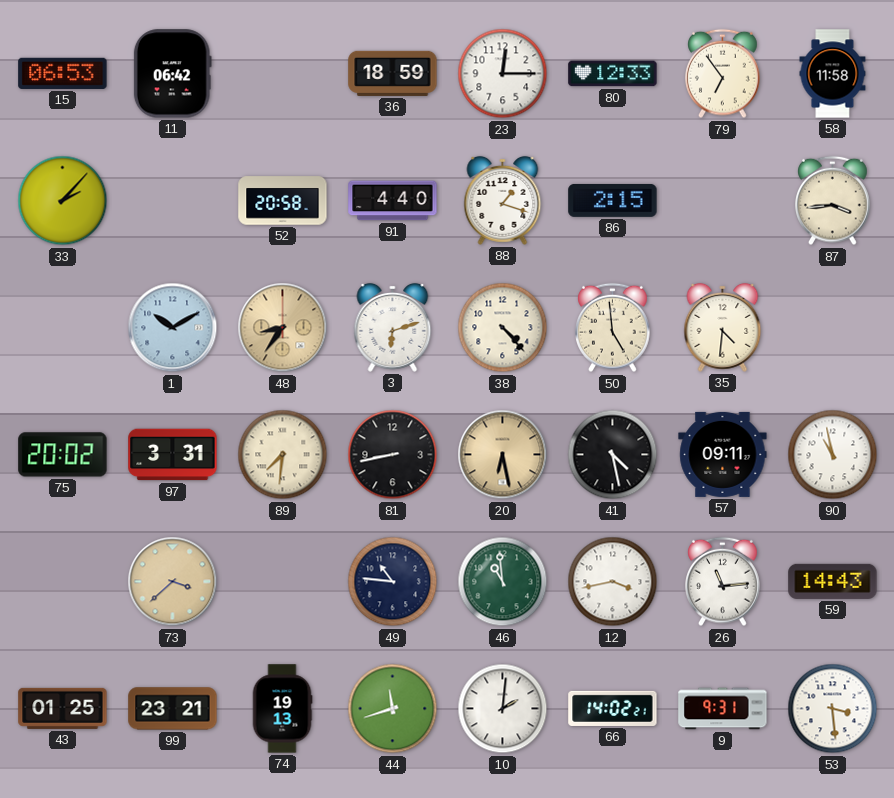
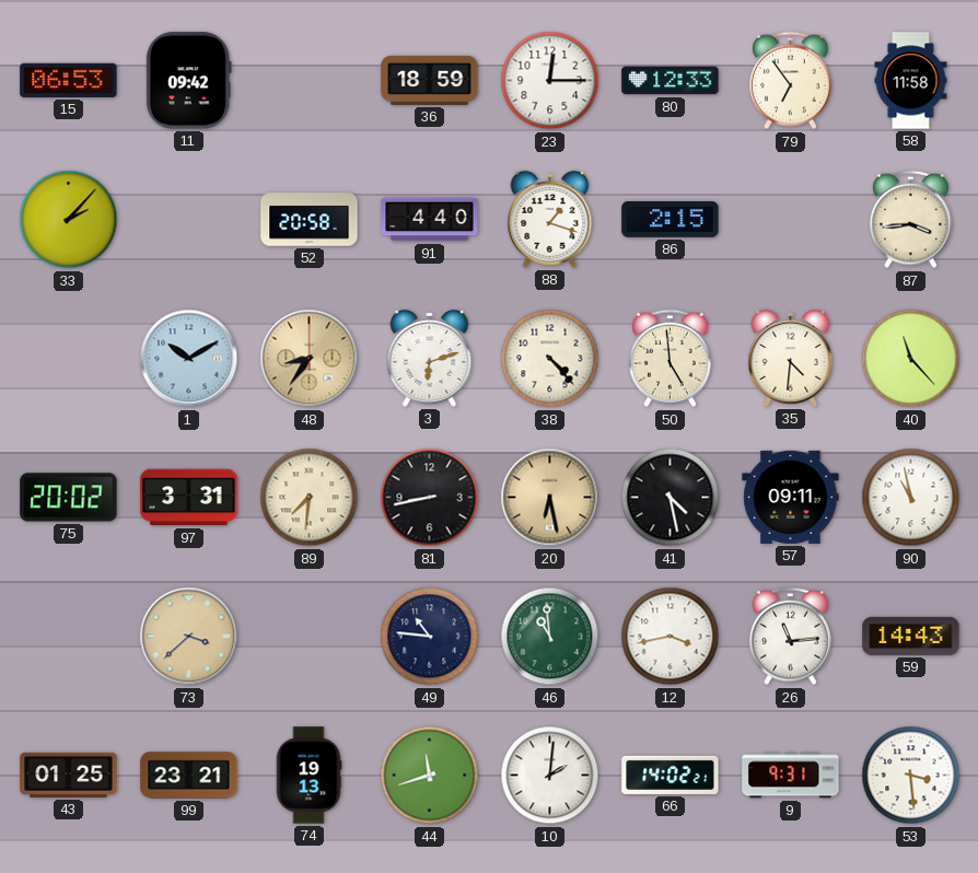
11: 06:42 -> 09:42
40: none -> 11:23
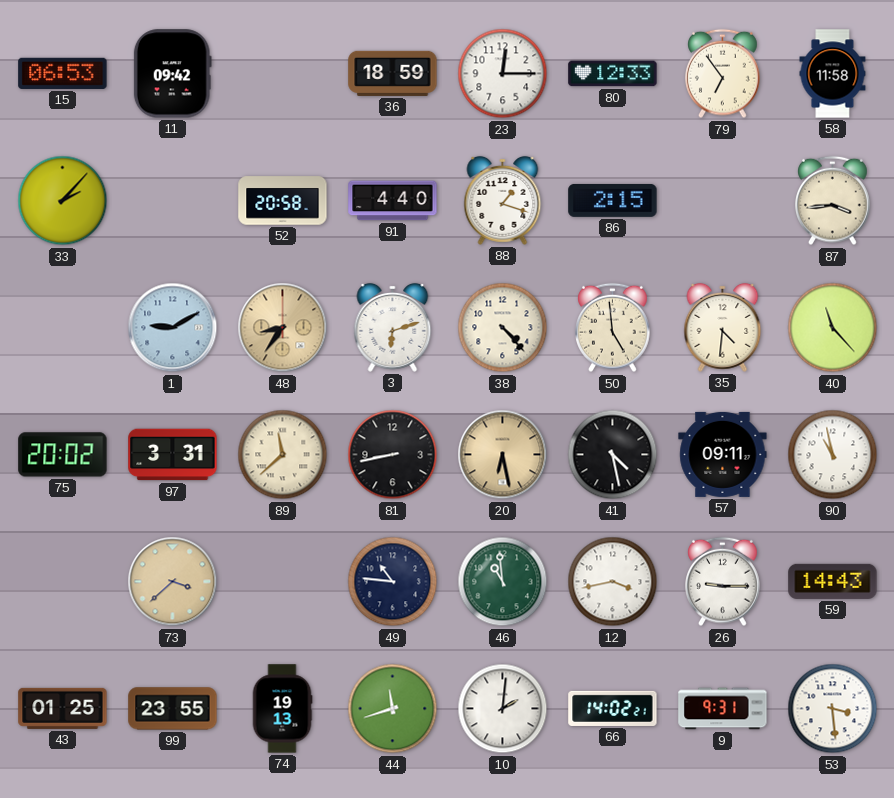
1: 10:10 -> 9:10
89: 7:31 -> 11:38
26: 11:14 -> 9:15
99: 23:21 -> 23:55
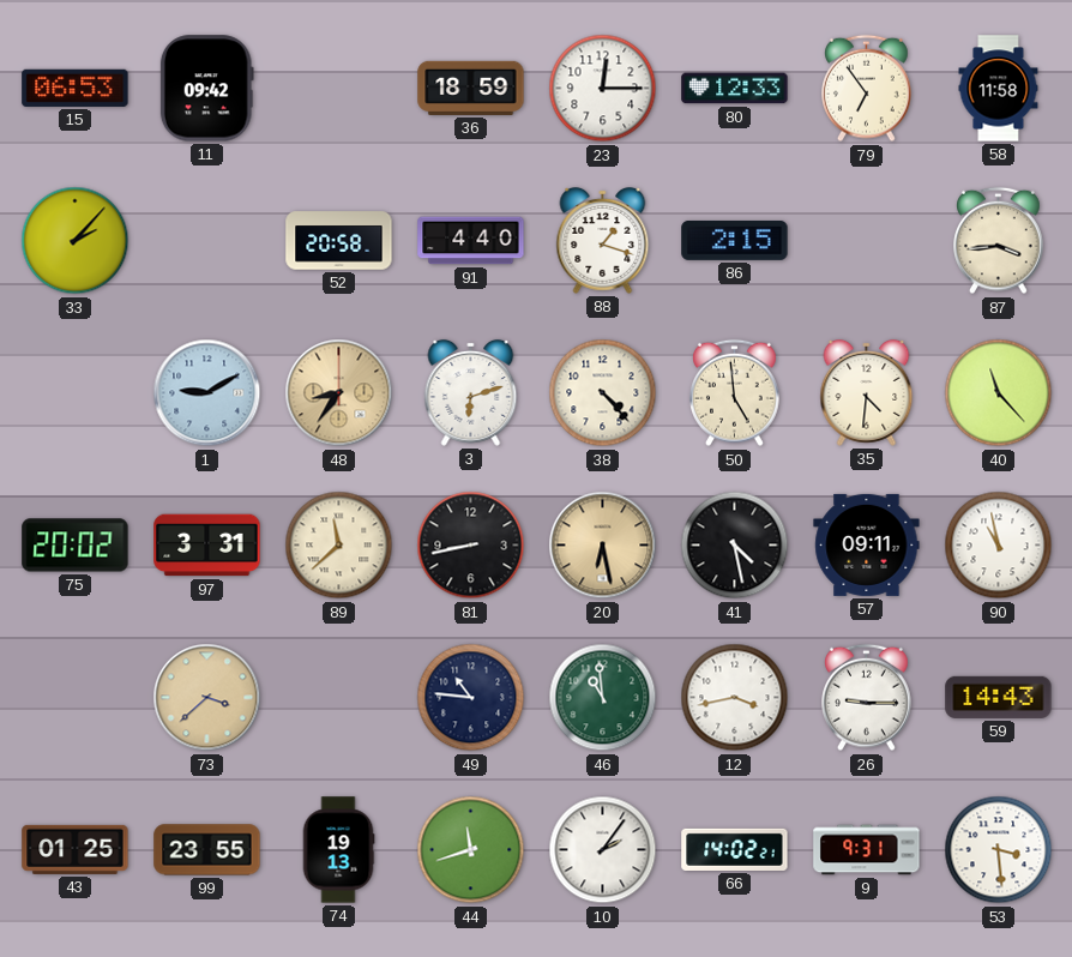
10: 2:01 -> 2:06
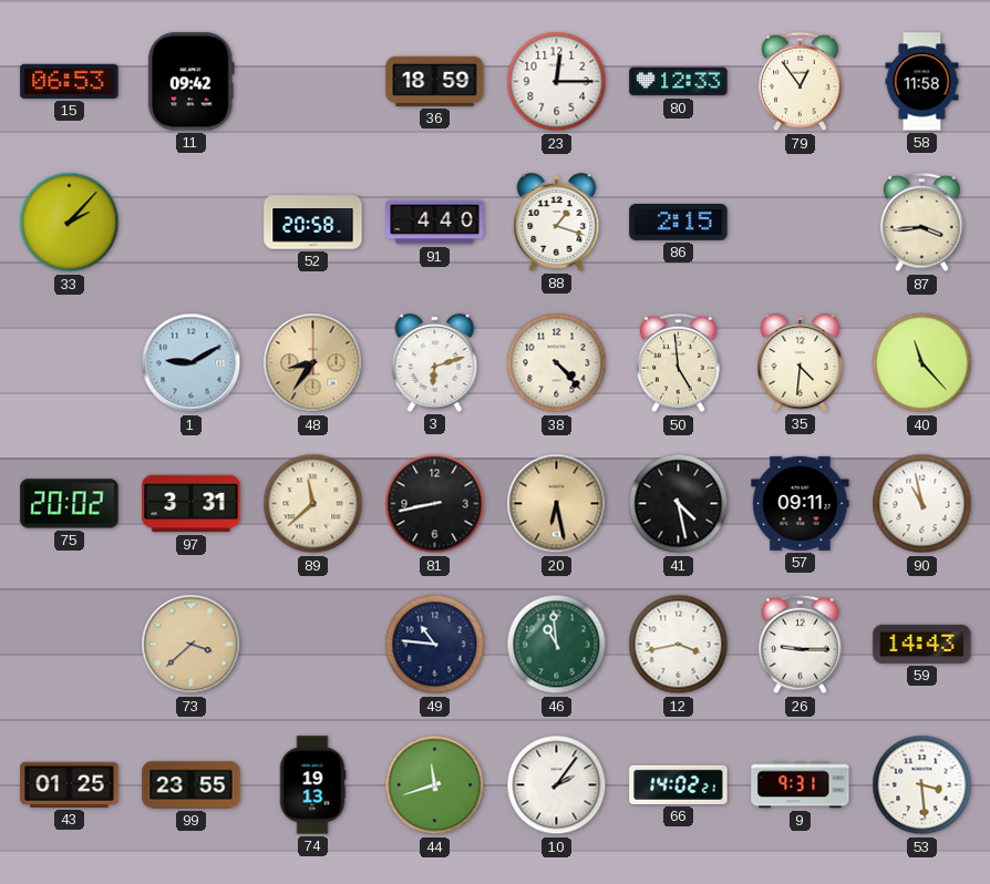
79: 6:54 -> 12:54
